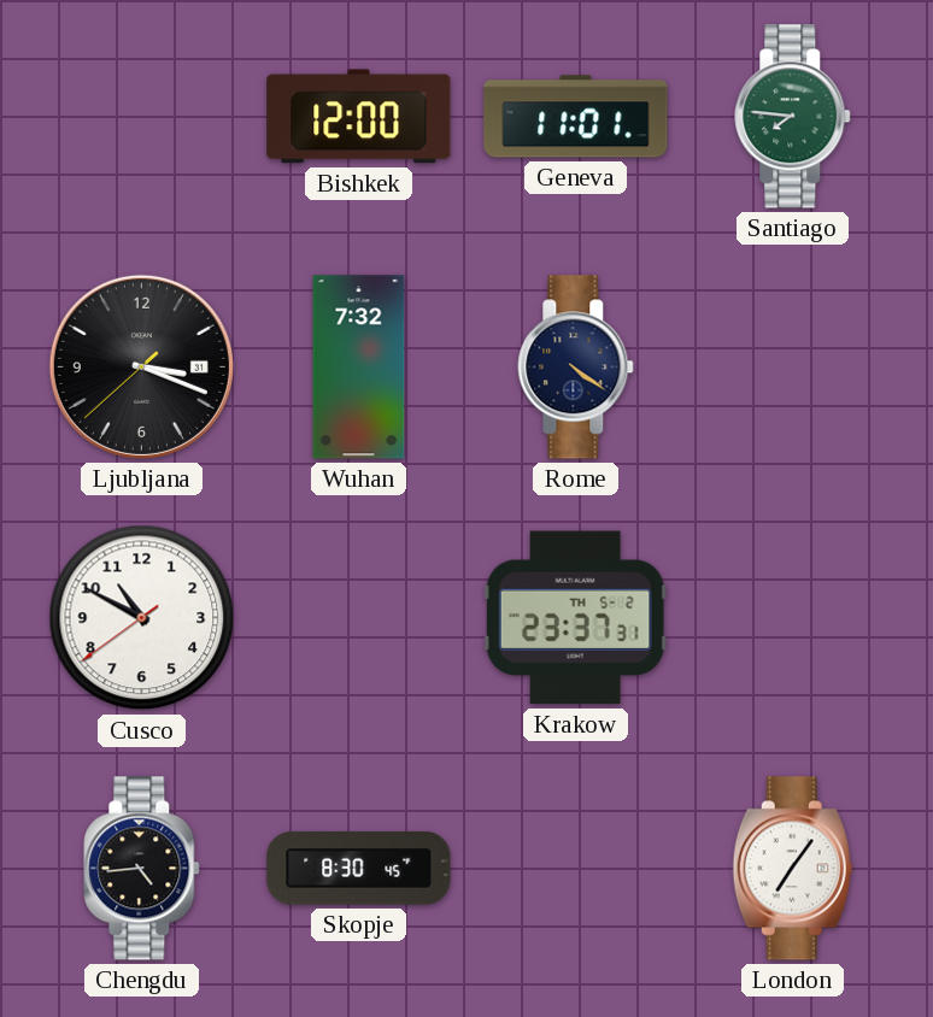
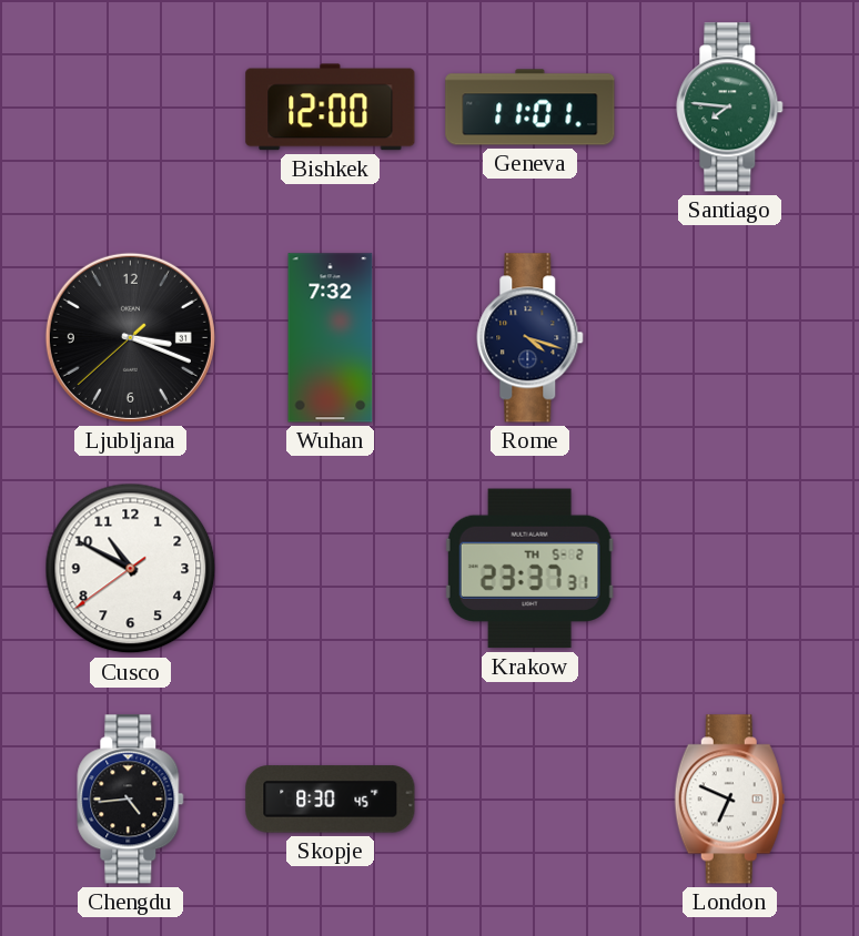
Rome: 4:21 -> 4:18
London: 7:06 -> 6:49
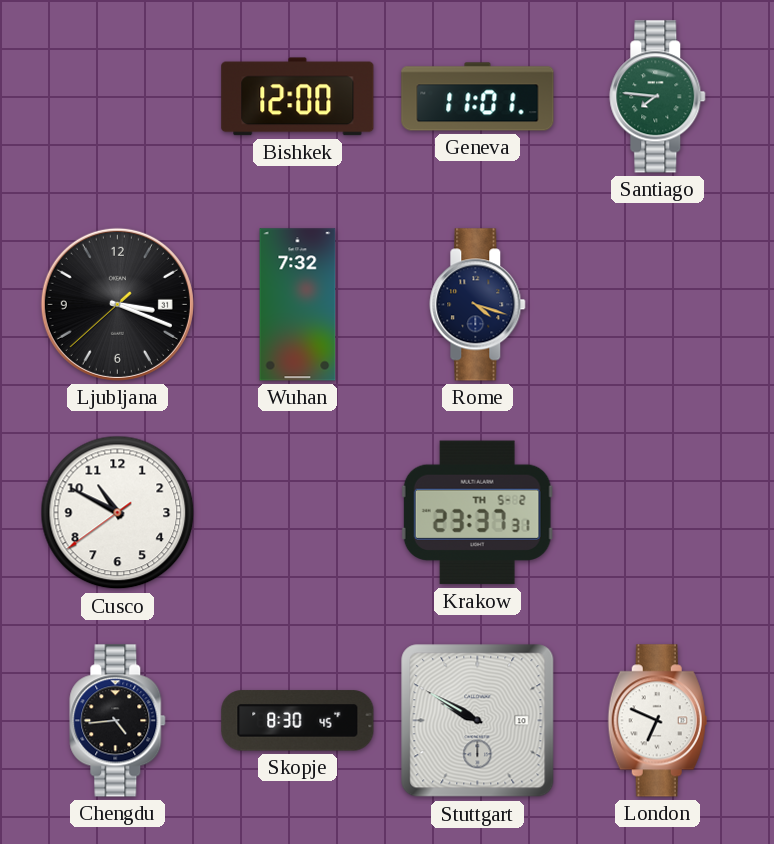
Stuttgart: none -> 9:50
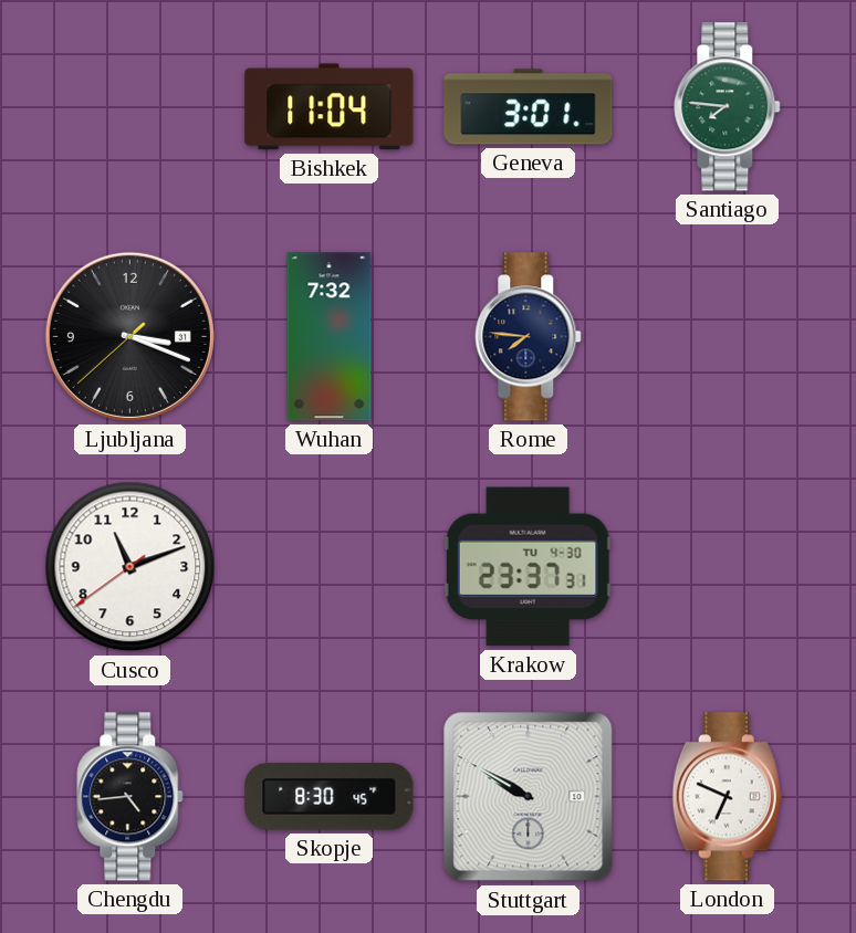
Bishkek: 12:00 -> 11:04
Geneva: 11:01 -> 3:01
Rome: 4:18 -> 7:46
Cusco: 10:49 -> 11:11
Krakow date: TH 5-2 -> TU 4-30
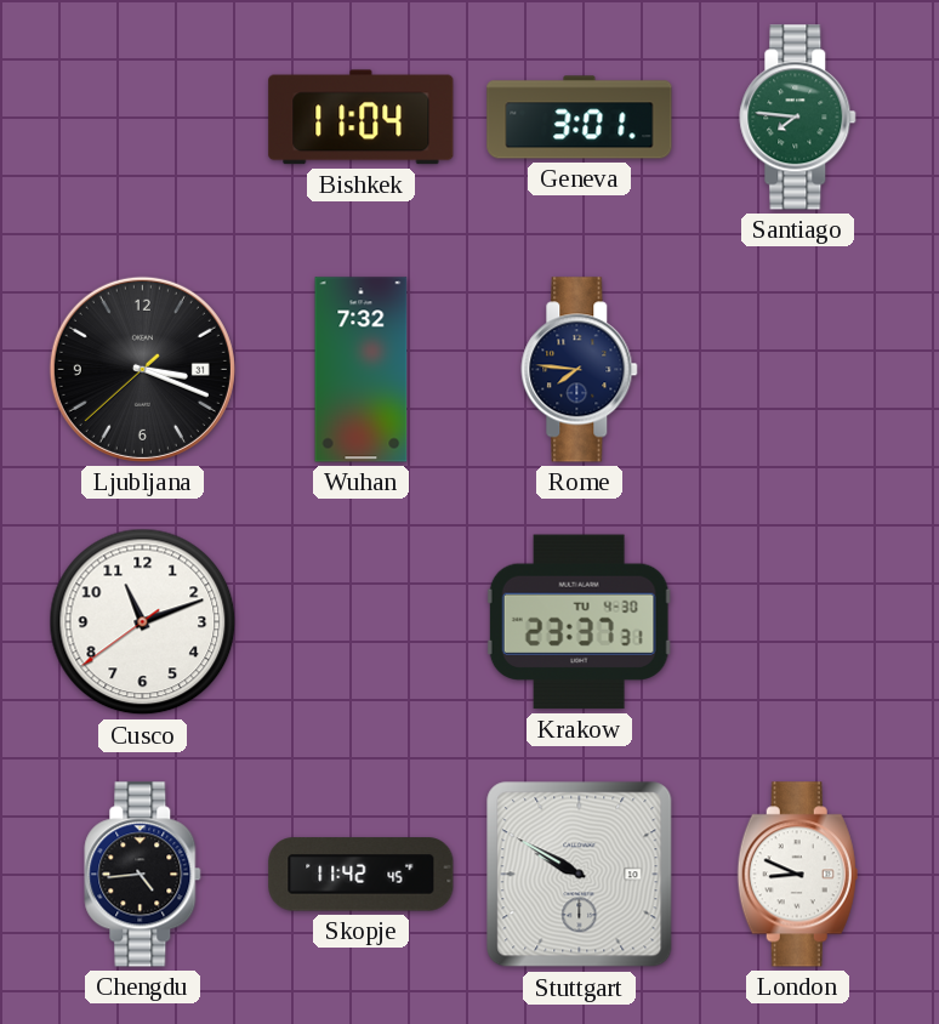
Skopje: 8:30 -> 11:42
London: 6:49 -> 8:49
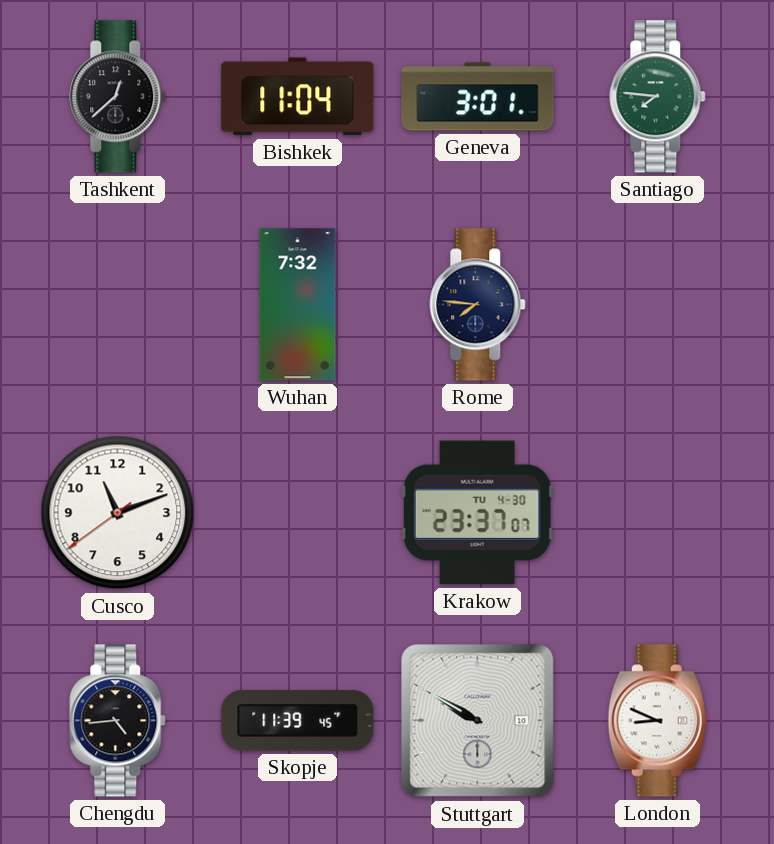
Tashkent: none -> 12:38
Ljubljana: 3:18 -> none
Krakow: 23:37:31 -> 23:37:07
Skopje: 11:42 -> 11:39
